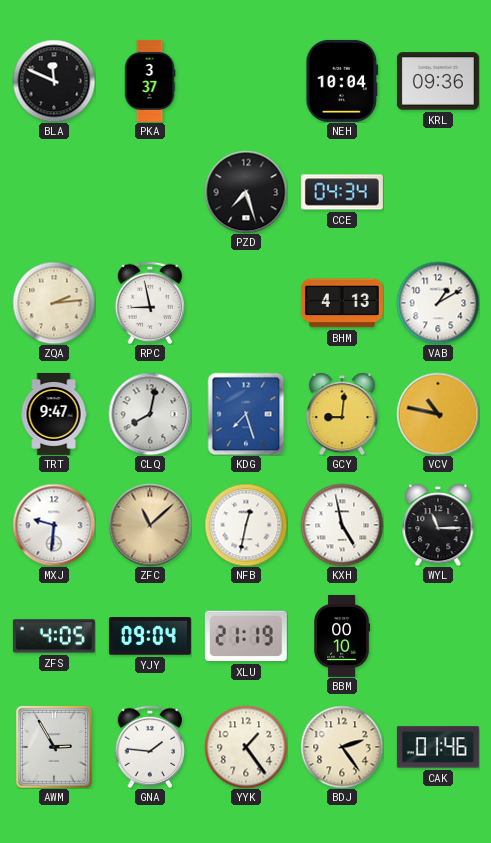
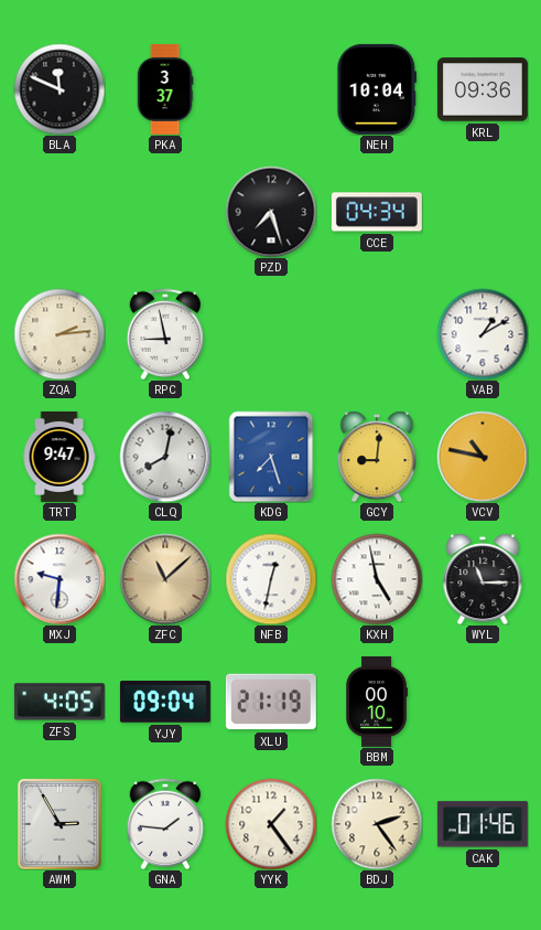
BHM: 4:13 -> none
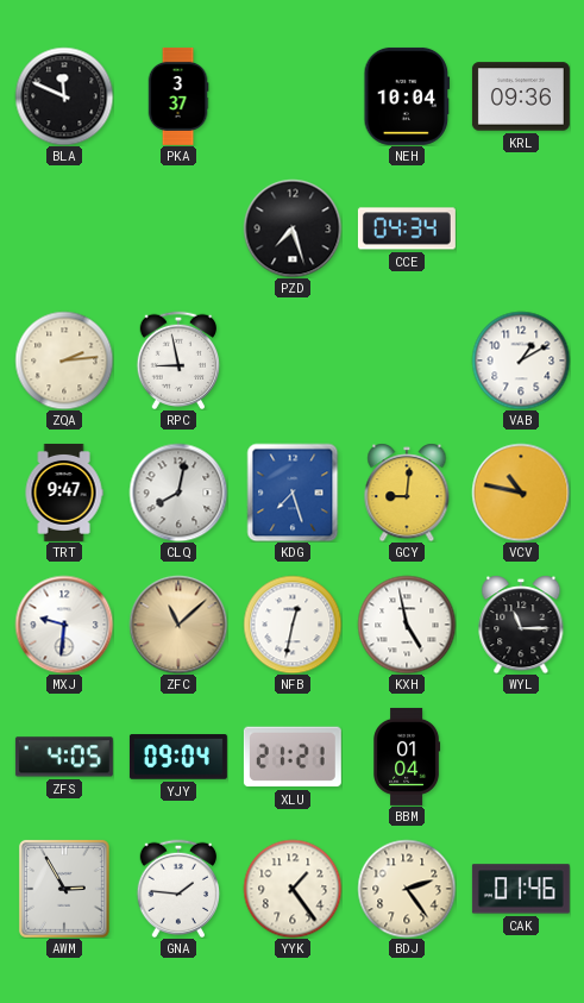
XLU: 21:19 -> 21:21
BBM: 00:10 -> 01:04
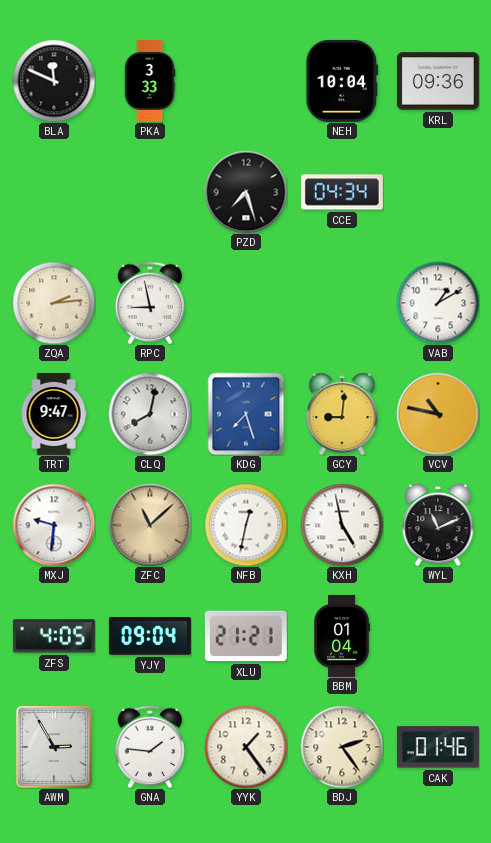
PKA: 3:37 -> 3:33
WYL: 11:15 -> 11:11
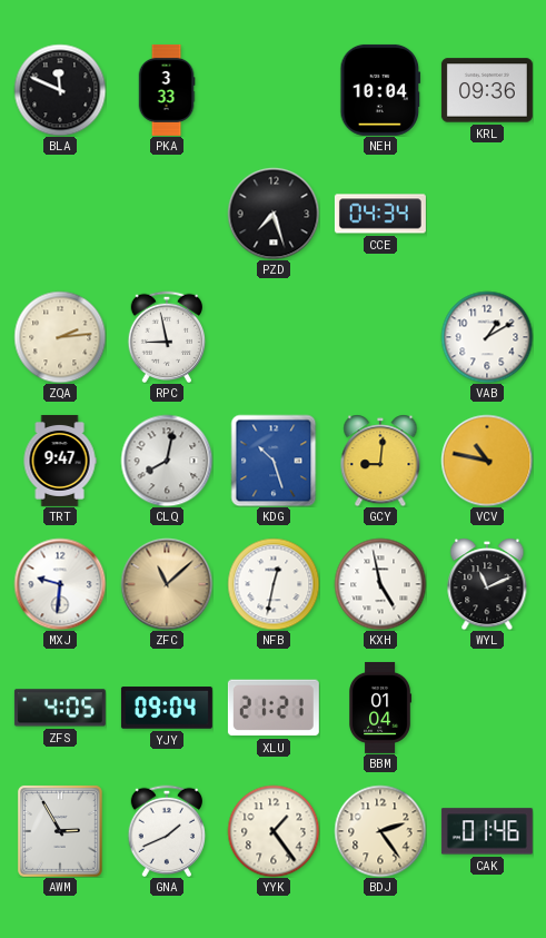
KDG: 7:27 -> 10:27
GNA: 1:46 -> 1:41
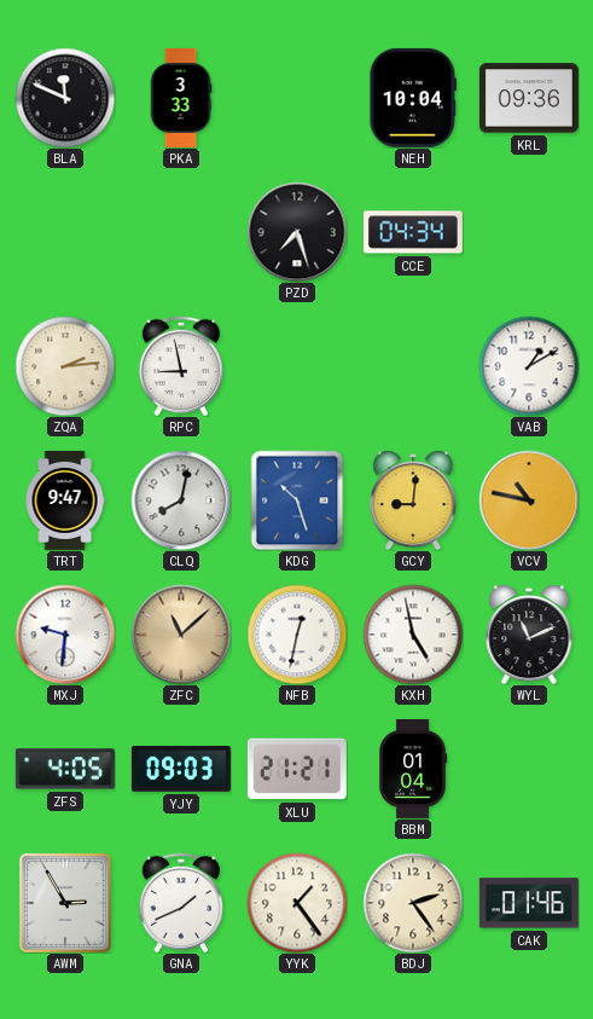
YJY: 09:04 -> 09:03
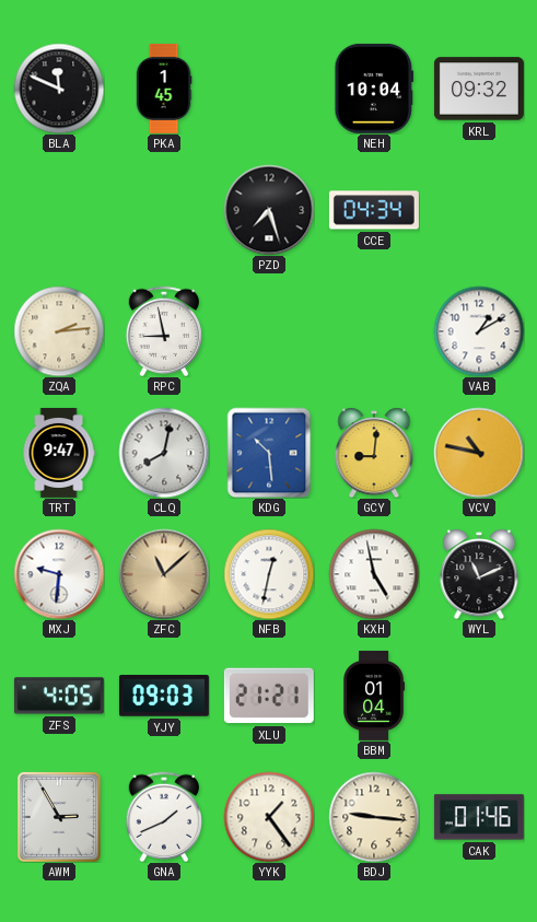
PKA: 3:33 -> 1:45
KRL: 09:36 -> 09:32
KDG: 10:27 -> 10:29
BDJ: 2:24 -> 9:16
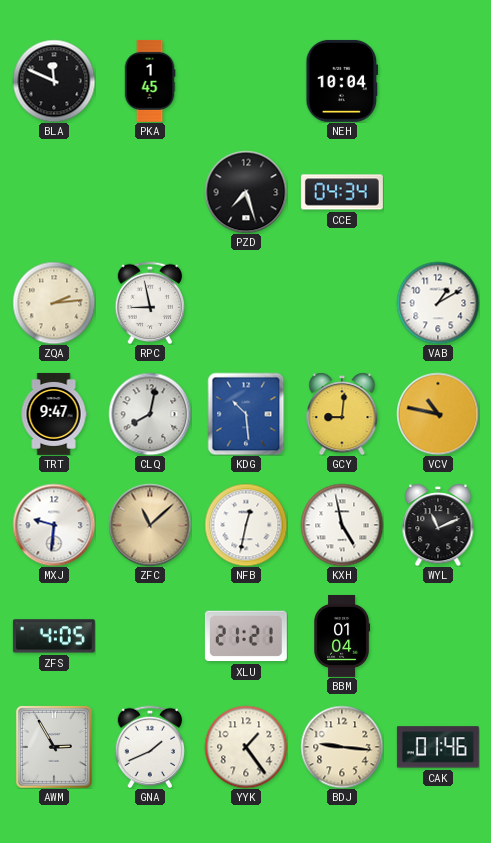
KRL: 09:32 -> none
YJY: 09:03 -> none
